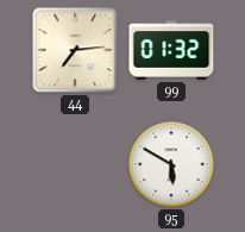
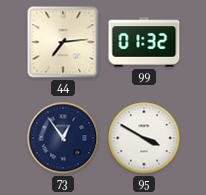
73: none -> 12:54
95: 5:50 -> 3:50
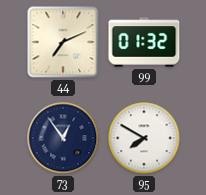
44: 7:14 -> 7:11
95: 3:50 -> 7:50
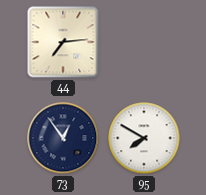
44: 7:11 -> 7:14
99: 01:32 -> none
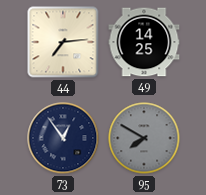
49: none -> 14:25
95 dial: white -> grey
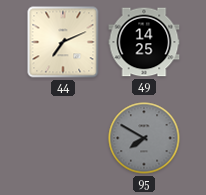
44: 7:14 -> 7:11
73: 12:54 -> none
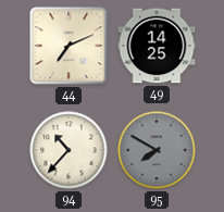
94: none -> 10:37
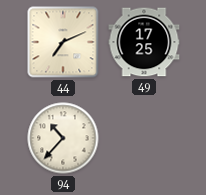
49: 14:25 -> 17:25
95: 7:50 -> none
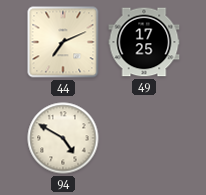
94: 10:37 -> 4:50
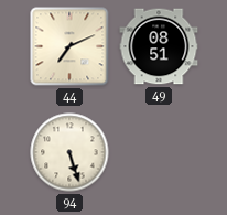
49: 17:25 -> 08:51
94: 4:50 -> 5:27
